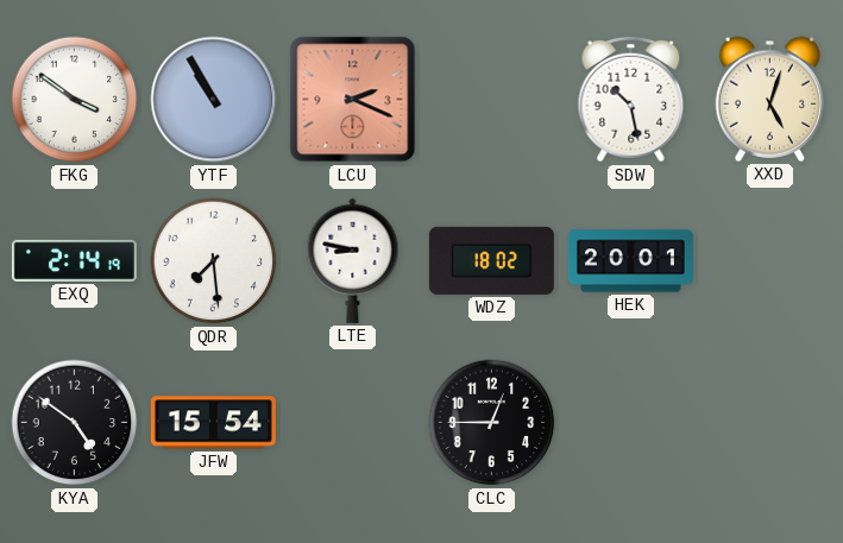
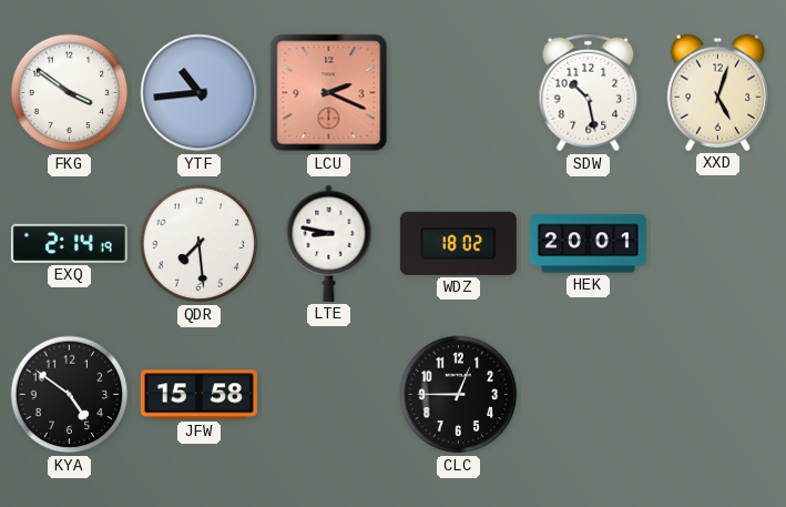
YTF: 10:55 -> 10:44
JFW: 15:54 -> 15:58
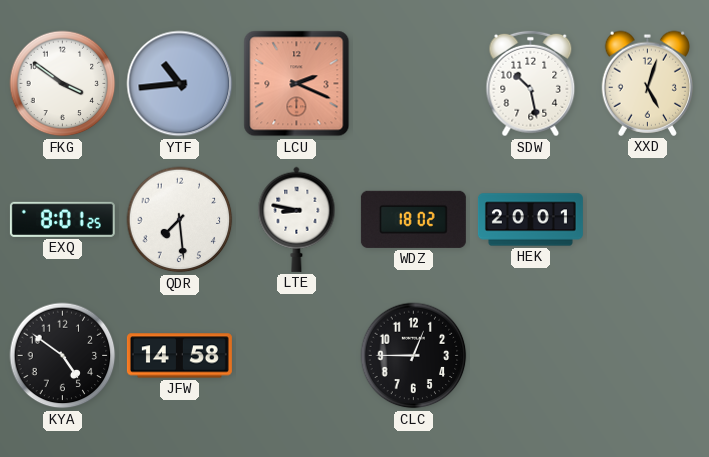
EXQ: 2:14 -> 8:01
JFW: 15:58 -> 14:58
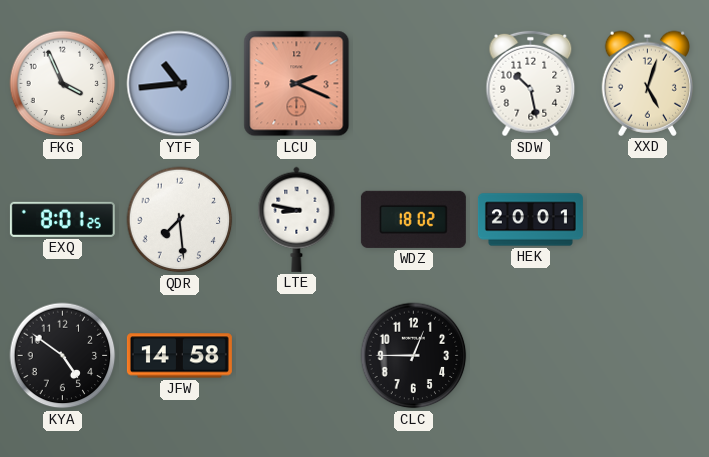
FKG: 3:51 -> 3:56
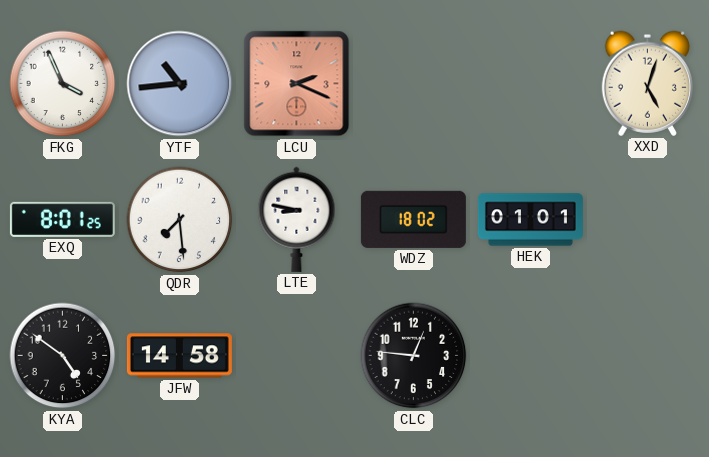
SDW: 10:28 -> none
HEK: 20:01 -> 01:01
CLC: 12:45 -> 12:46
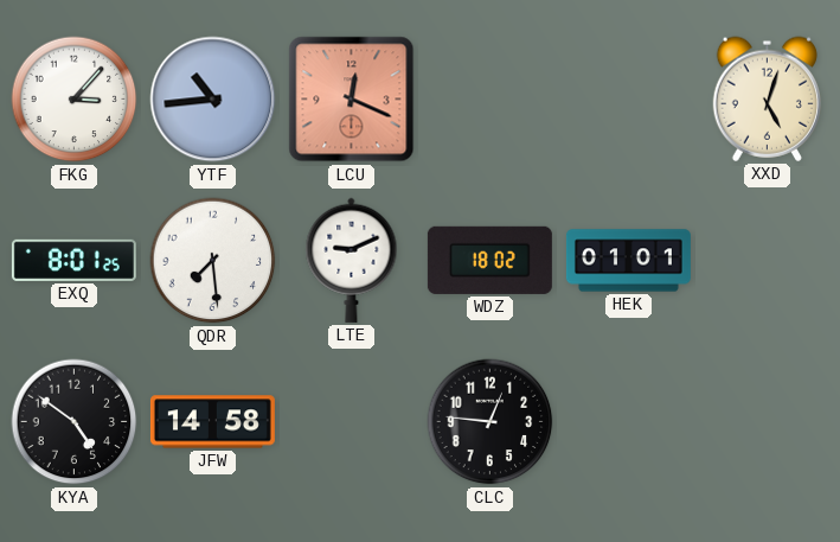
FKG: 3:56 -> 3:07
LCU: 2:19 -> 12:19
LTE: 8:47 -> 9:11
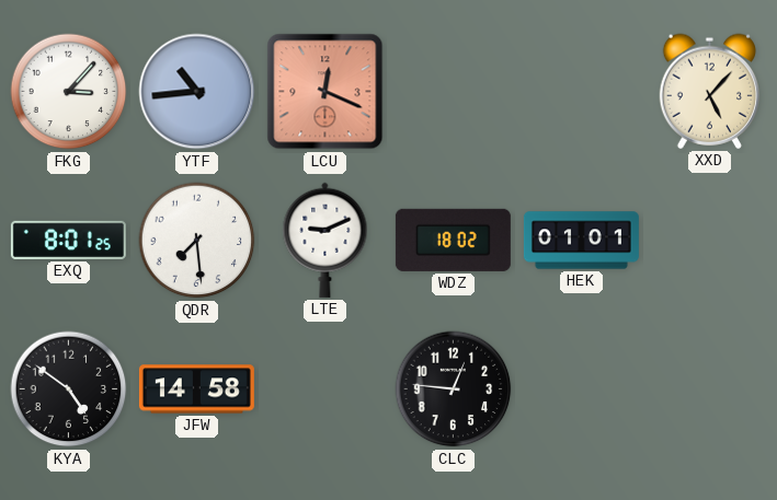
XXD: 5:03 -> 5:07
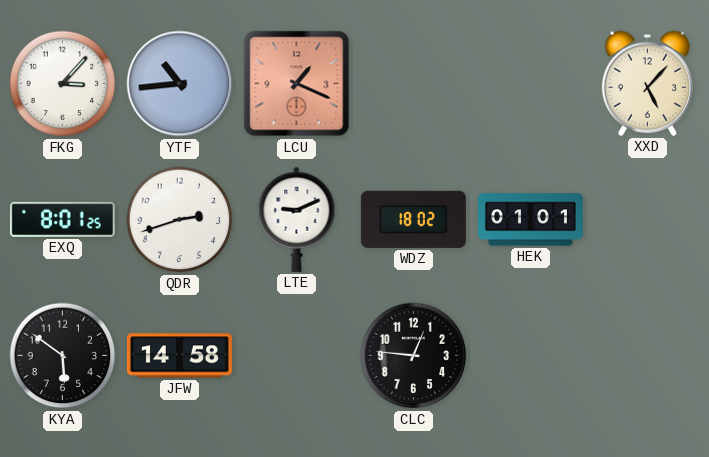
LCU: 12:19 -> 1:19
QDR: 7:29 -> 2:42
KYA: 4:51 -> 5:51
